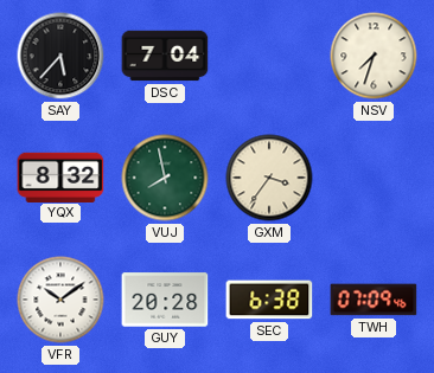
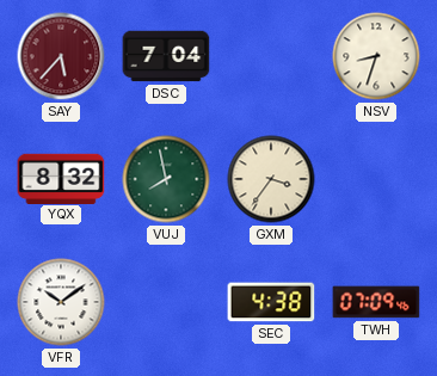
SAY dial: black -> burgundy
NSV: 7:33 -> 8:33
GUY: 20:28 -> none
SEC: 6:38 -> 4:38
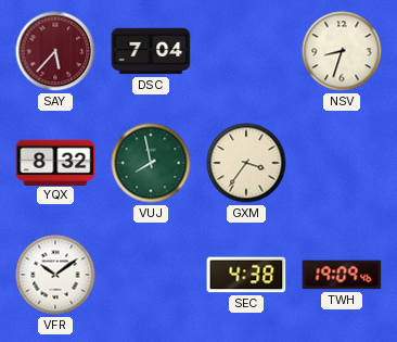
TWH: 07:09 -> 19:09
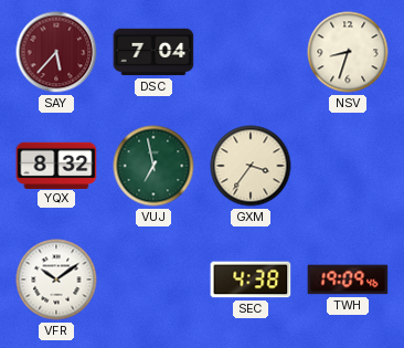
VUJ: 7:58 -> 6:58
